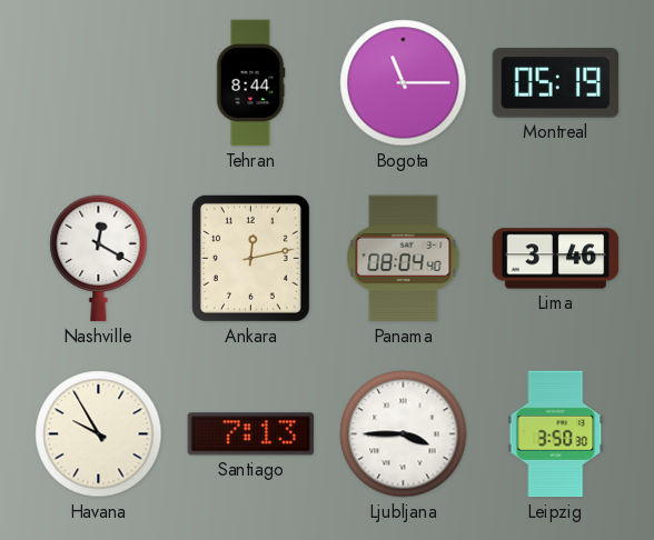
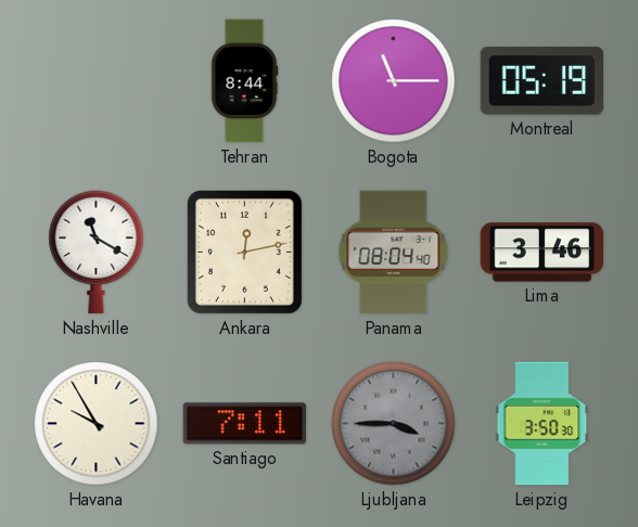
Nashville: 12:20 -> 11:20
Santiago: 7:13 -> 7:11
Ljubljana dial: white -> grey
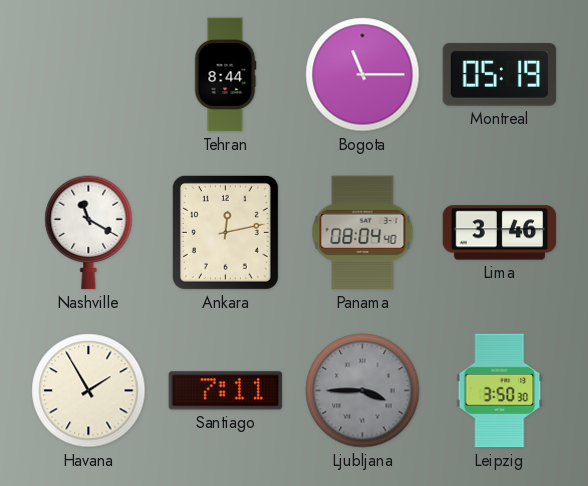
Havana: 9:55 -> 1:55
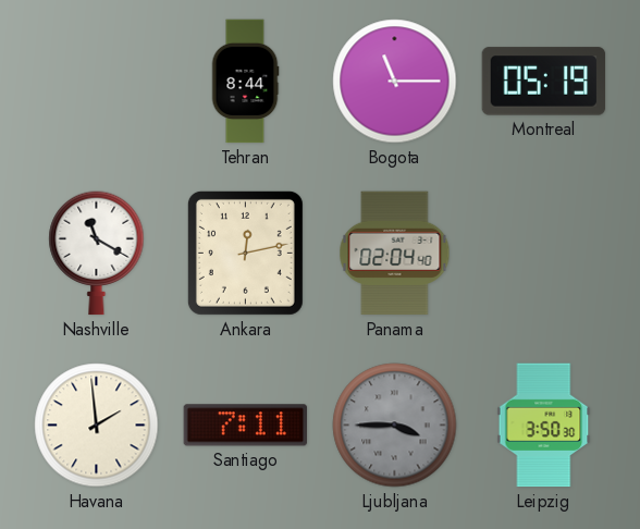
Panama: 08:04 -> 02:04
Lima: 3:46 -> none
Havana: 1:55 -> 1:59
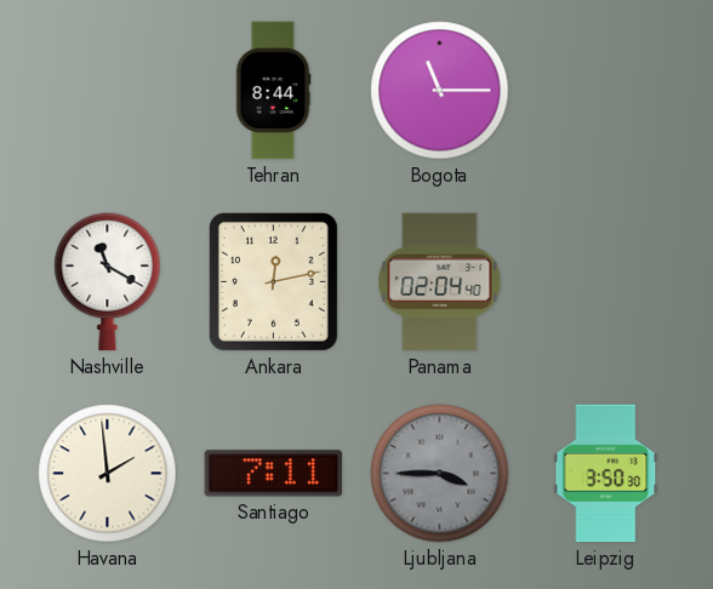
Montreal: 05:19 -> none
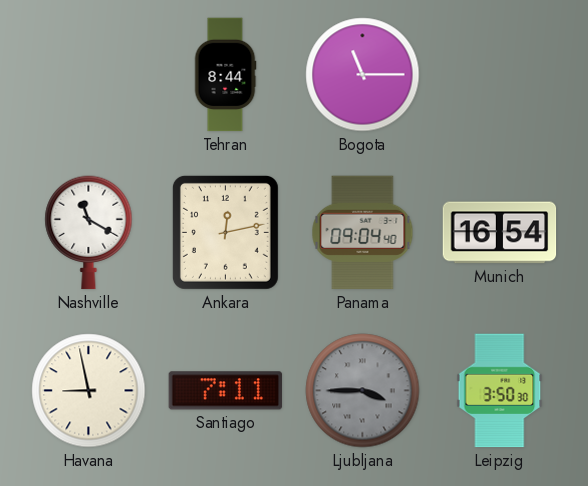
Panama: 02:04 -> 09:04
Munich: none -> 16:54
Havana: 1:59 -> 8:58
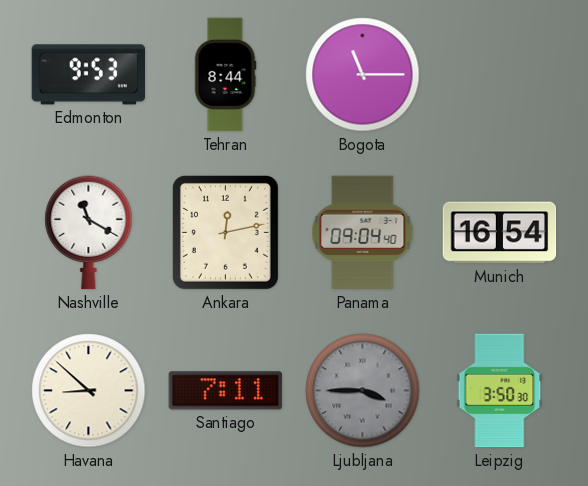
Edmonton: none -> 9:53
Havana: 8:58 -> 8:52
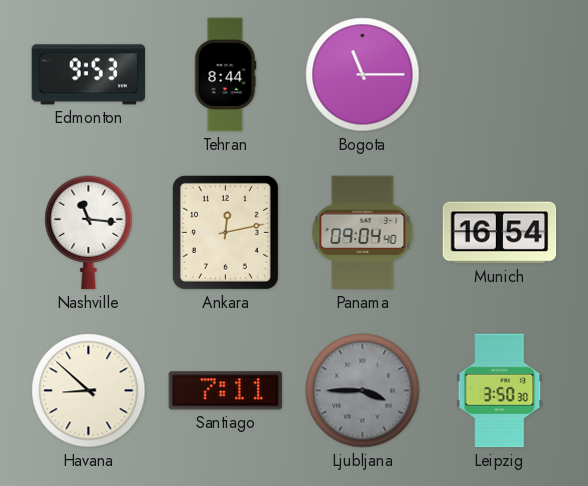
Nashville: 11:20 -> 11:16
